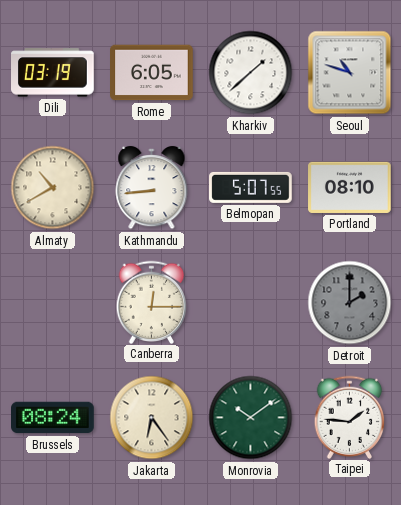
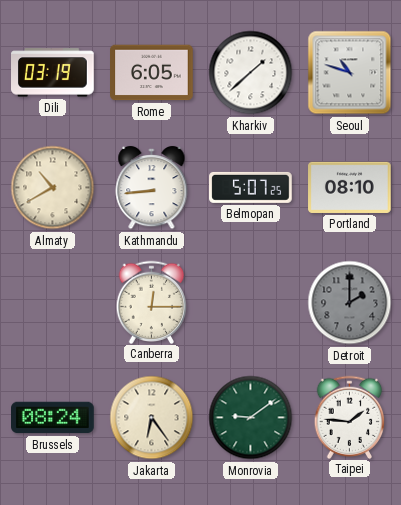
Belmopan: 5:07:55 -> 5:07:25
Monrovia: 10:09 -> 9:09
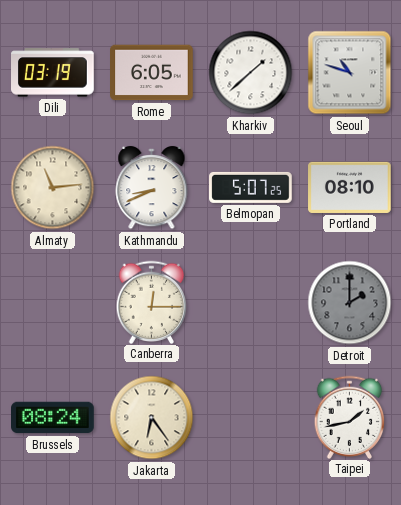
Almaty: 10:40 -> 11:14
Kathmandu: 8:44 -> 8:41
Monrovia: 9:09 -> none
Taipei: 1:46 -> 1:43
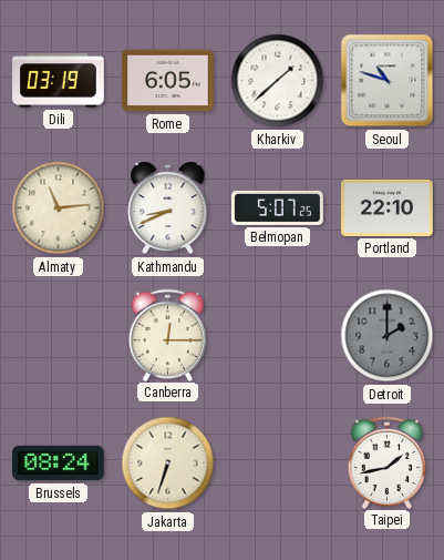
Portland: 08:10 -> 22:10
Jakarta: 6:24 -> 6:33
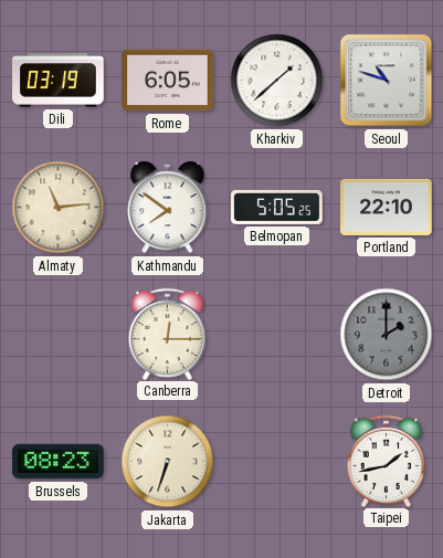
Kathmandu: 8:41 -> 7:51
Belmopan: 5:07 -> 5:05
Brussels: 08:24 -> 08:23
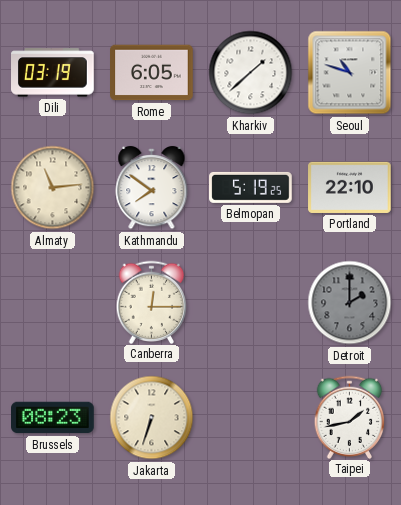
Belmopan: 5:05 -> 5:19
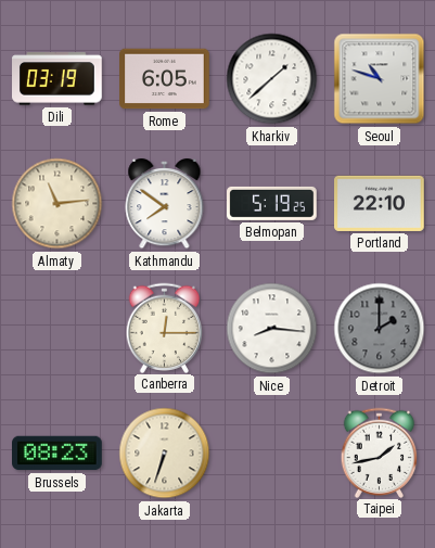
Nice: none -> 8:16
